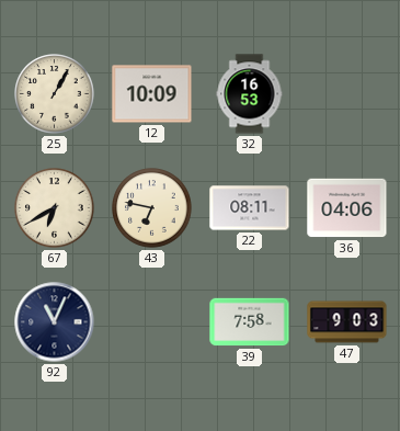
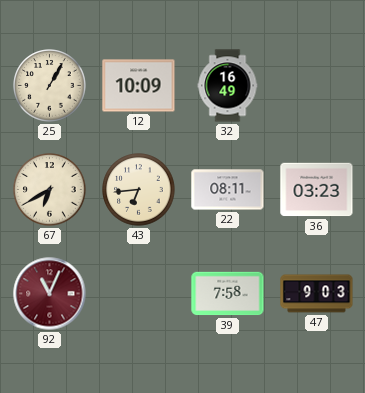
32: 16:53 -> 16:49
43: 6:47 -> 6:44
36: 04:06 -> 03:23
92 dial: navy -> burgundy
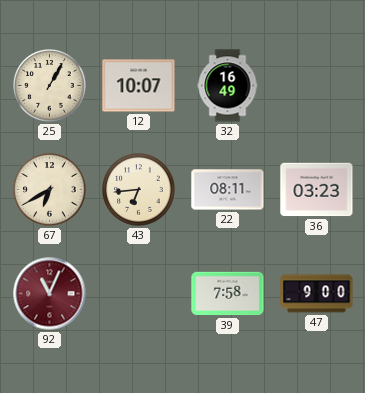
12: 10:09 -> 10:07
47: 9:03 -> 9:00
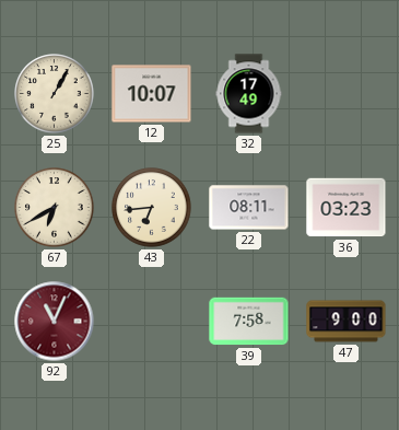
32: 16:49 -> 17:49
